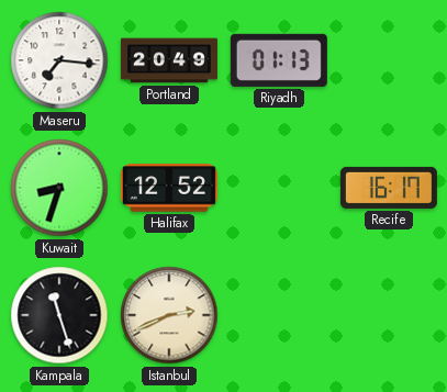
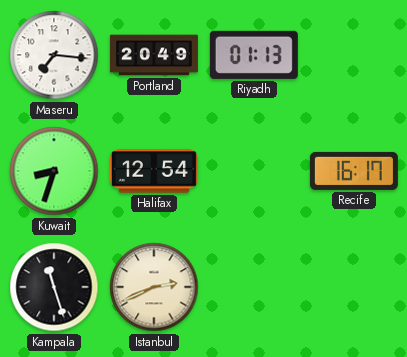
Halifax: 12:52 -> 12:54
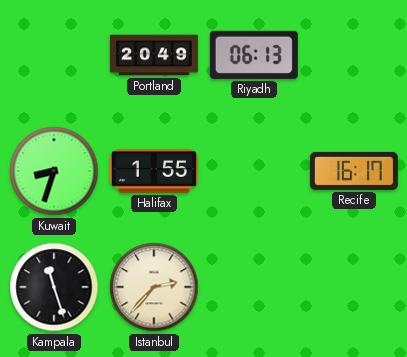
Maseru: 7:16 -> none
Riyadh: 01:13 -> 06:13
Halifax: 12:54 -> 1:55
Istanbul: 2:41 -> 2:37
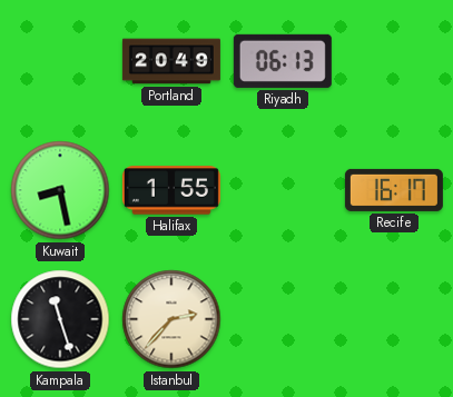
Kuwait: 8:33 -> 8:28
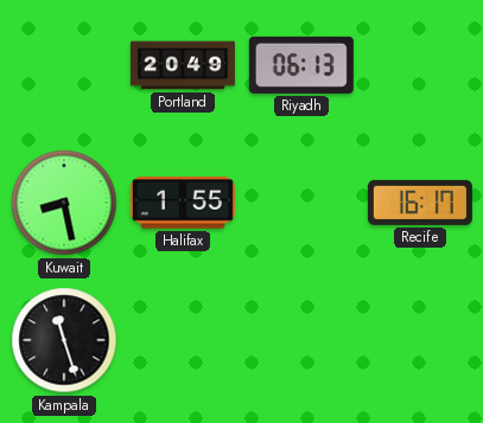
Istanbul: 2:37 -> none
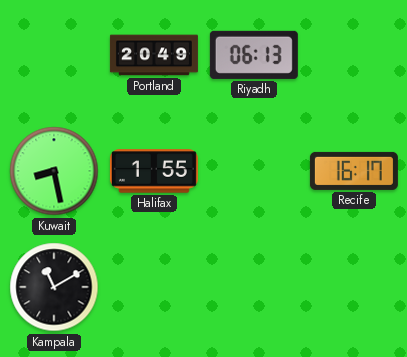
Kampala: 11:27 -> 11:10
